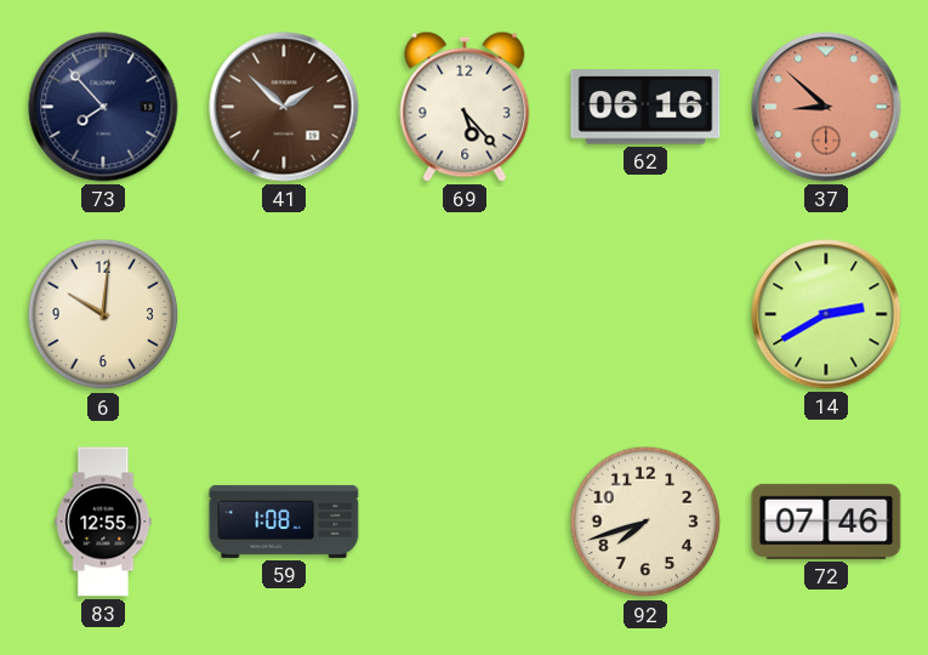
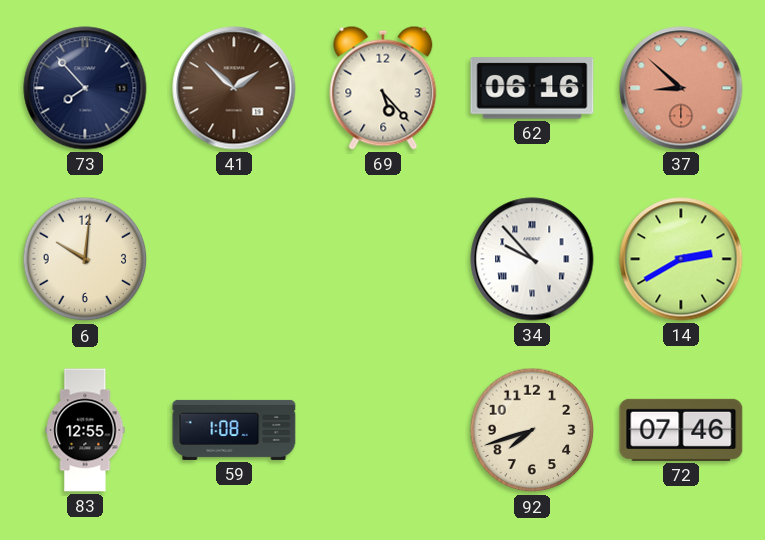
34: none -> 9:53
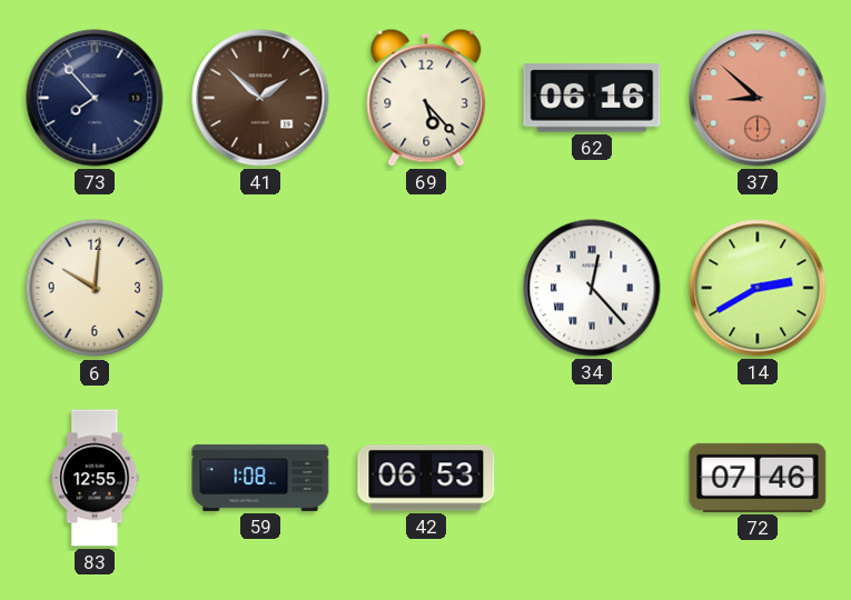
34: 9:53 -> 12:23
42: none -> 06:53
92: 7:42 -> none
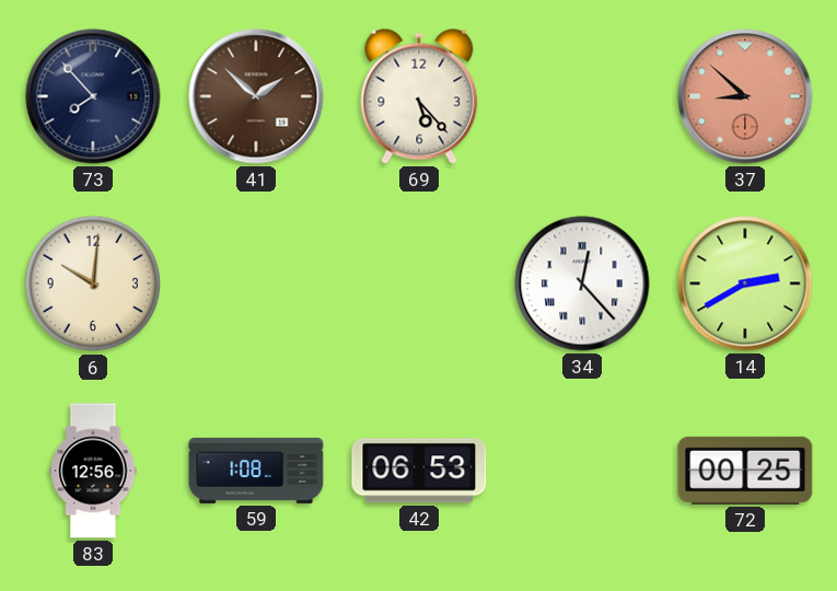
62: 06:16 -> none
83: 12:55 -> 12:56
72: 07:46 -> 00:25
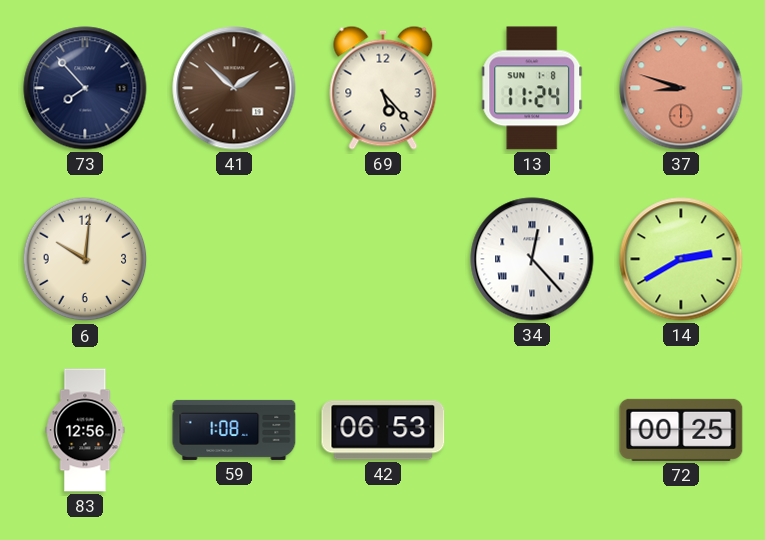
13: none -> 11:24
37: 8:52 -> 8:48
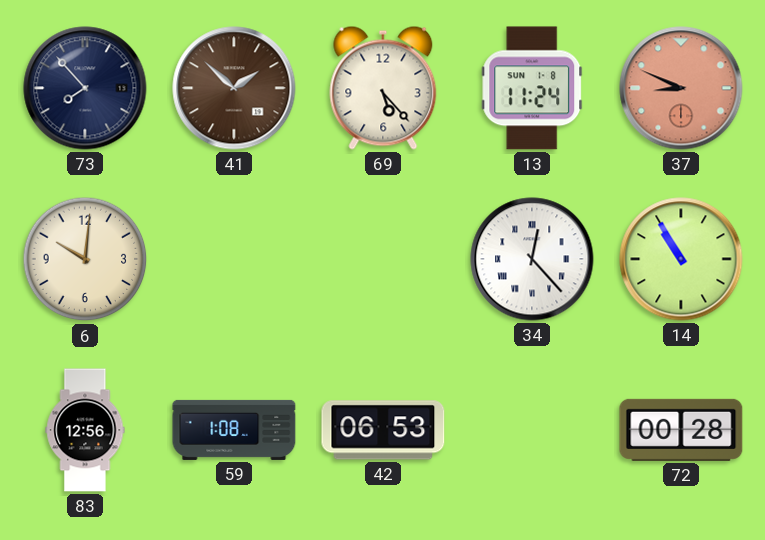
37: 8:48 -> 8:49
14: 2:40 -> 10:55
72: 00:25 -> 00:28
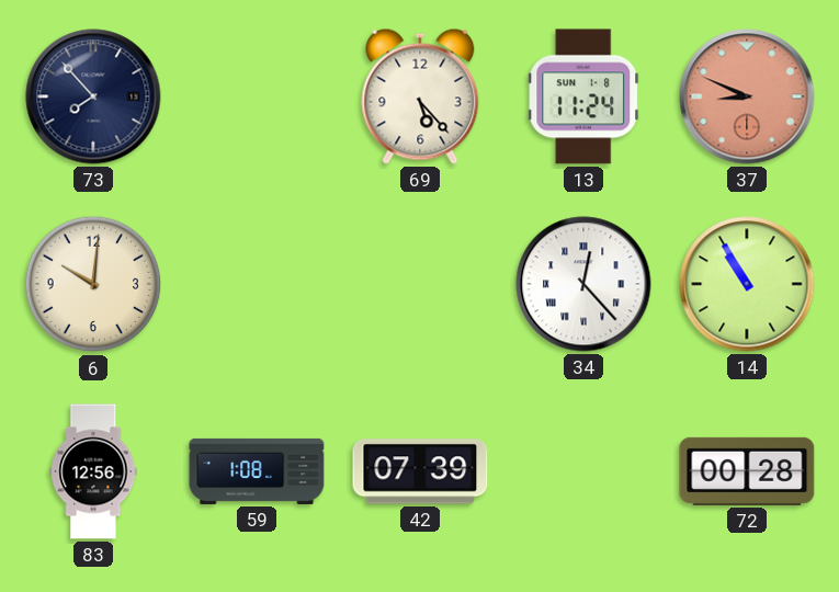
41: 1:52 -> none
42: 06:53 -> 07:39
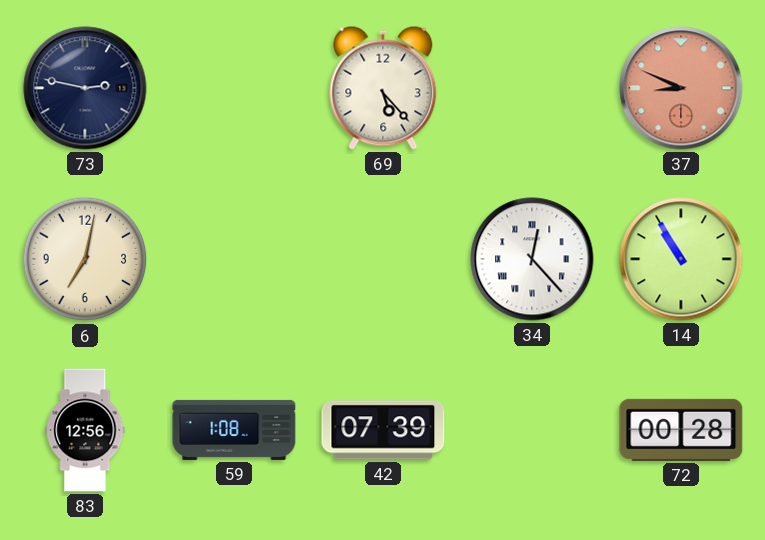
73: 7:53 -> 2:47
13: 11:24 -> none
6: 10:01 -> 7:02
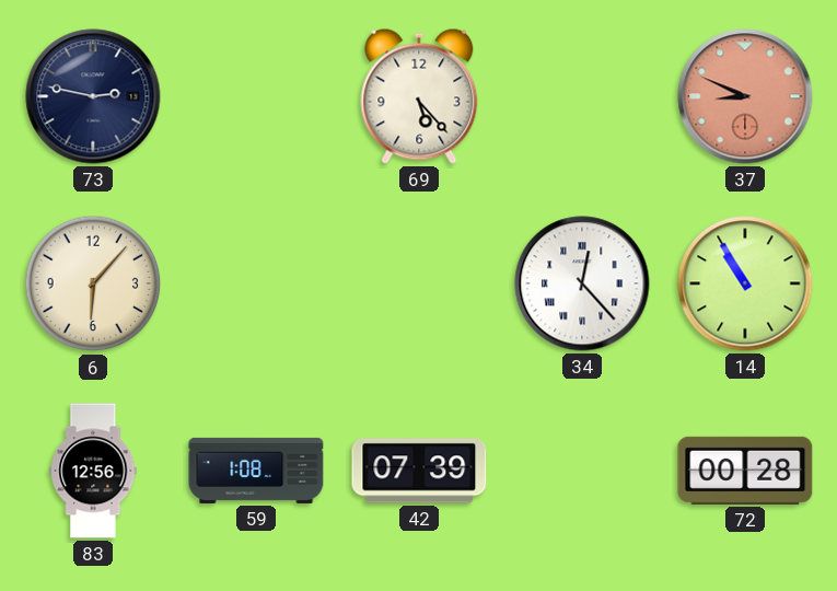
6: 7:02 -> 6:07
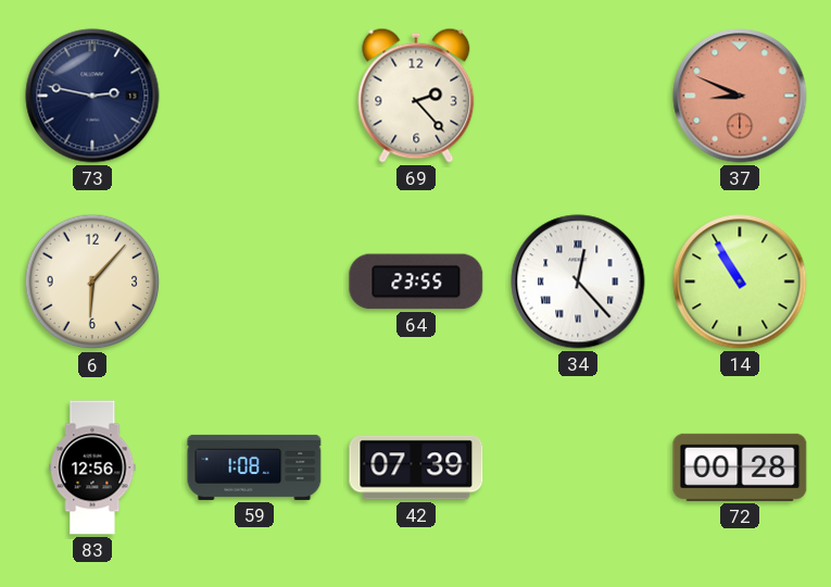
69: 5:23 -> 2:23
64: none -> 23:55
